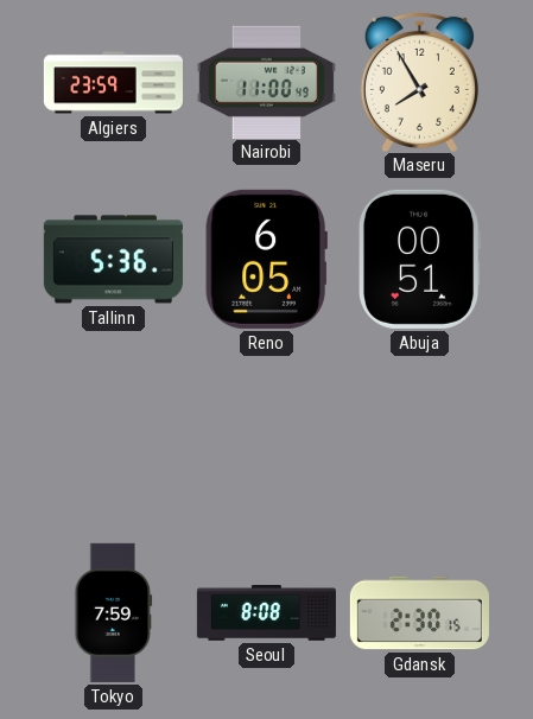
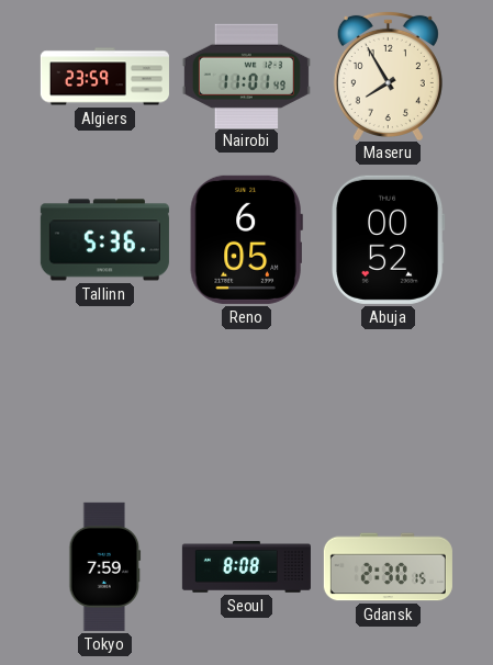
Nairobi: 11:00 -> 11:01
Abuja: 00:51 -> 00:52
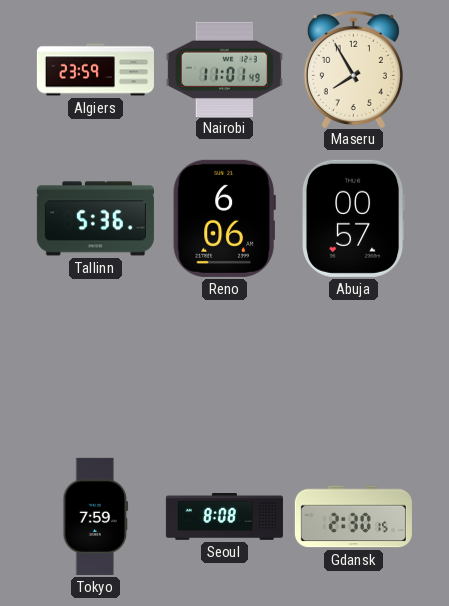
Reno: 6:05 -> 6:06
Abuja: 00:52 -> 00:57
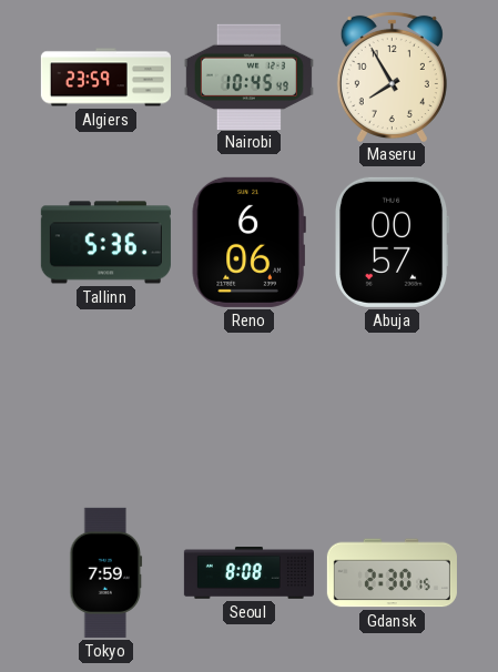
Nairobi: 11:01 -> 10:45
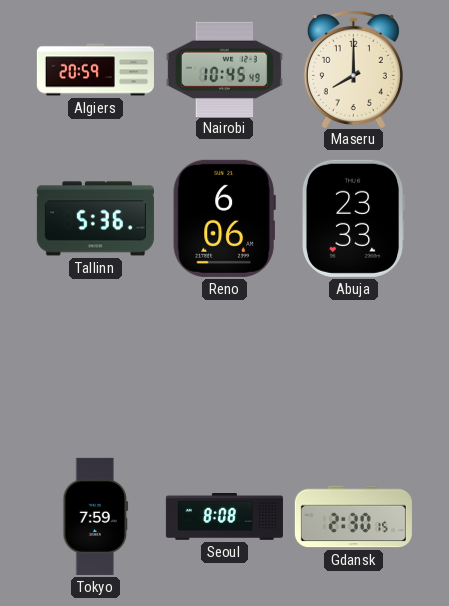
Algiers: 23:59 -> 20:59
Maseru: 7:55 -> 8:00
Abuja: 00:57 -> 23:33
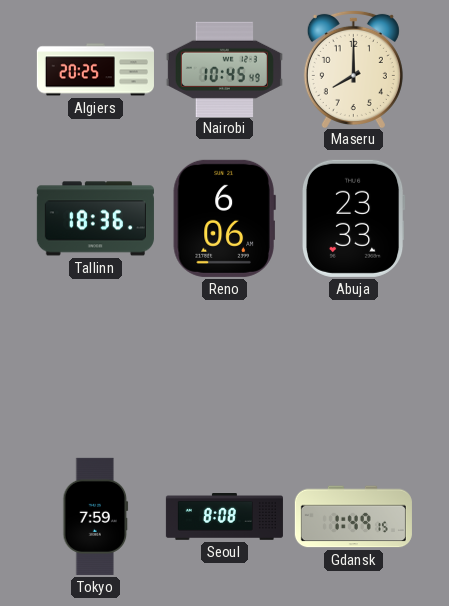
Algiers: 20:59 -> 20:25
Tallinn: 5:36 -> 18:36
Gdansk: 2:30 -> 1:49
